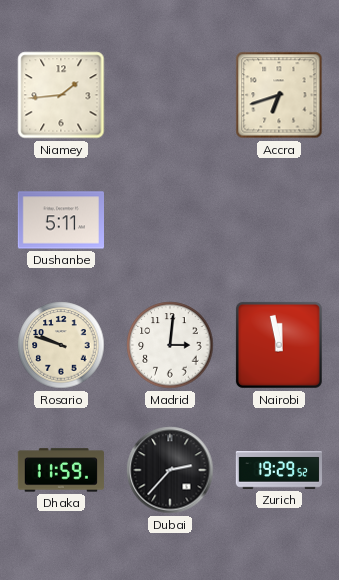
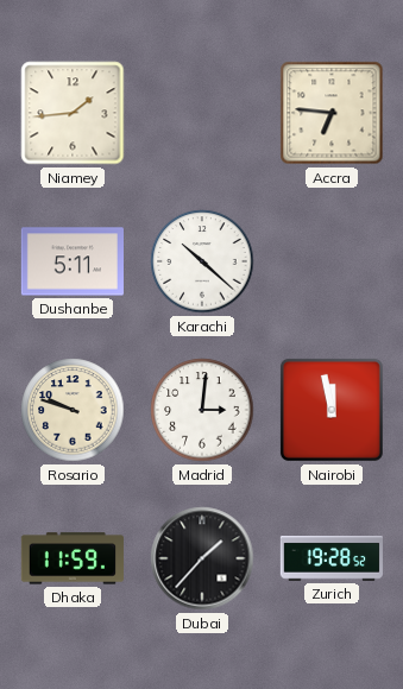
Accra: 6:42 -> 6:46
Karachi: none -> 10:22
Dubai: 2:37 -> 1:37
Zurich: 19:29 -> 19:28
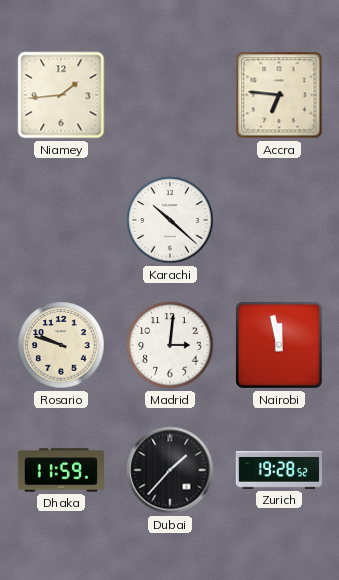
Dushanbe: 5:11 -> none
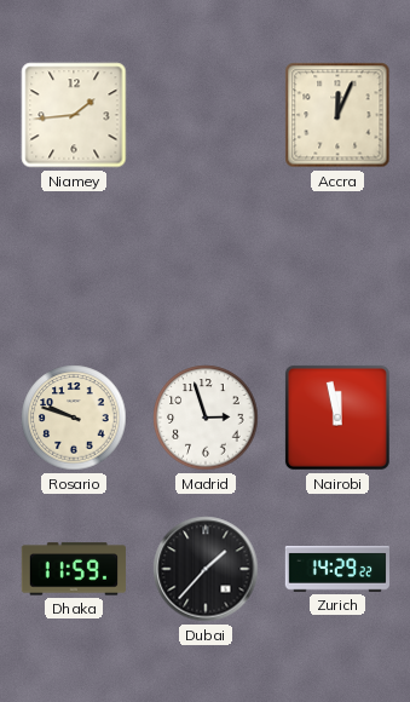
Accra: 6:46 -> 12:04
Karachi: 10:22 -> none
Madrid: 3:01 -> 2:57
Zurich: 19:28 -> 14:29
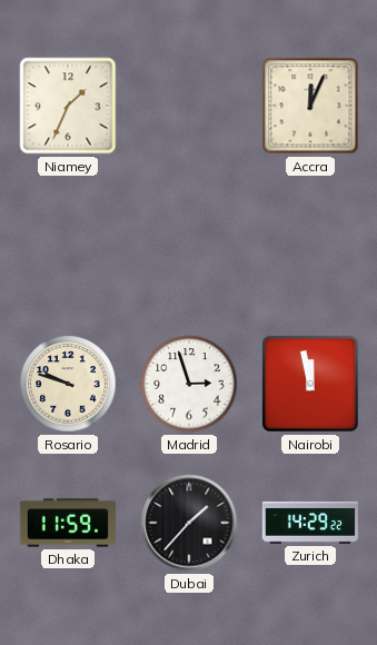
Niamey: 1:44 -> 1:34
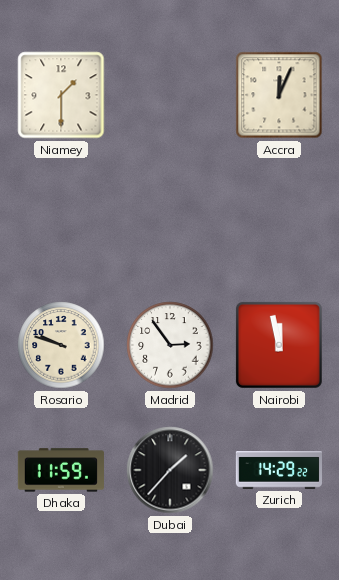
Niamey: 1:34 -> 1:30
Madrid: 2:57 -> 2:54
